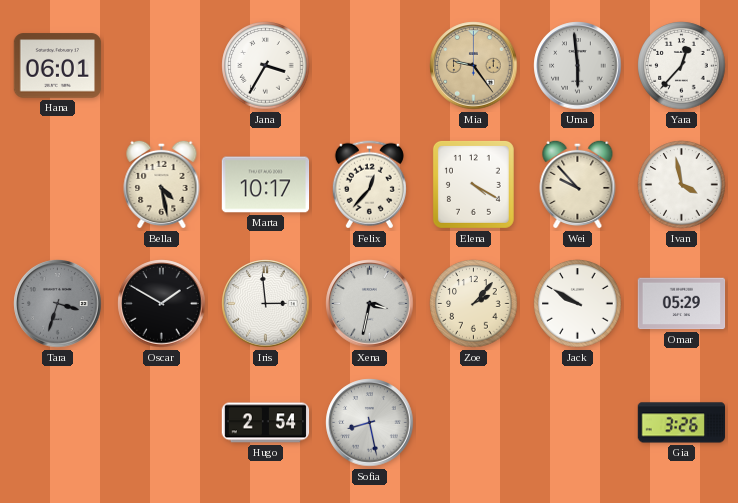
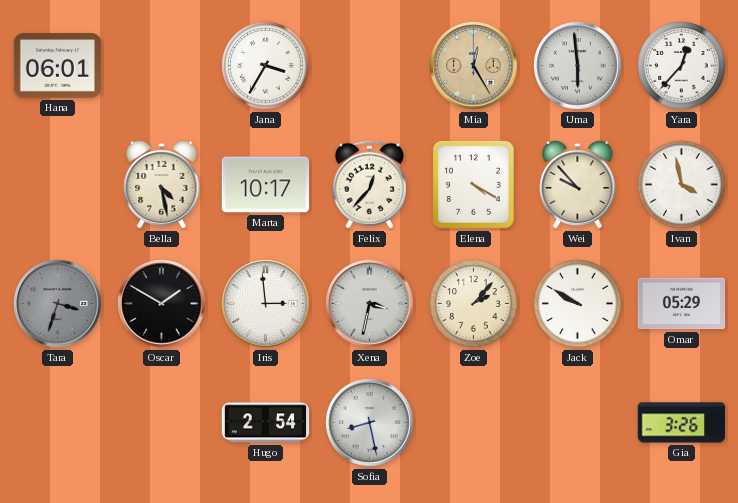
Mia: 9:24 -> 12:25
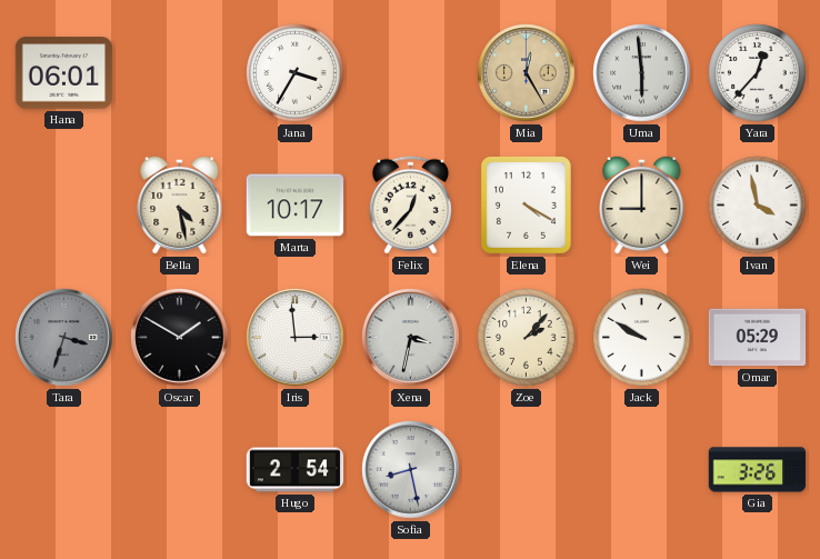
Wei: 9:53 -> 9:00
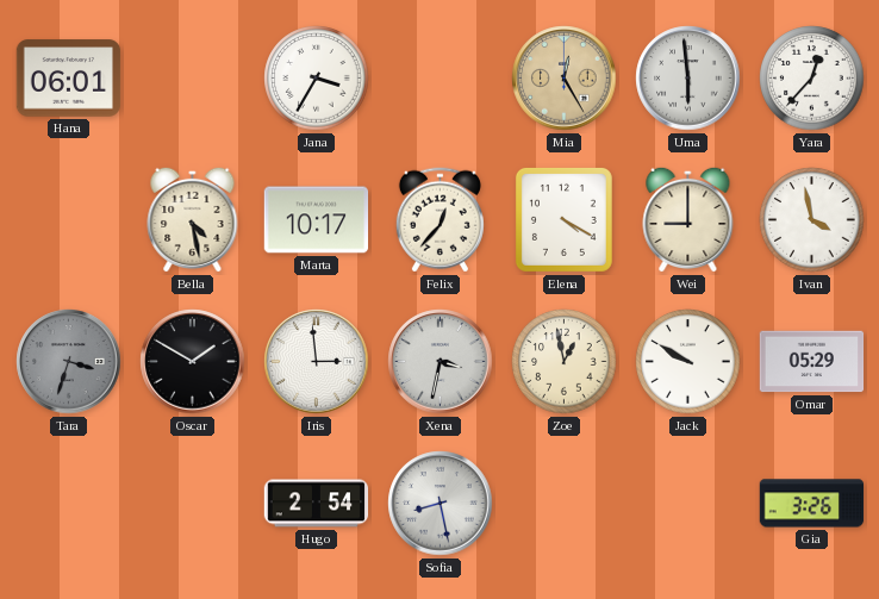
Zoe: 2:07 -> 12:58
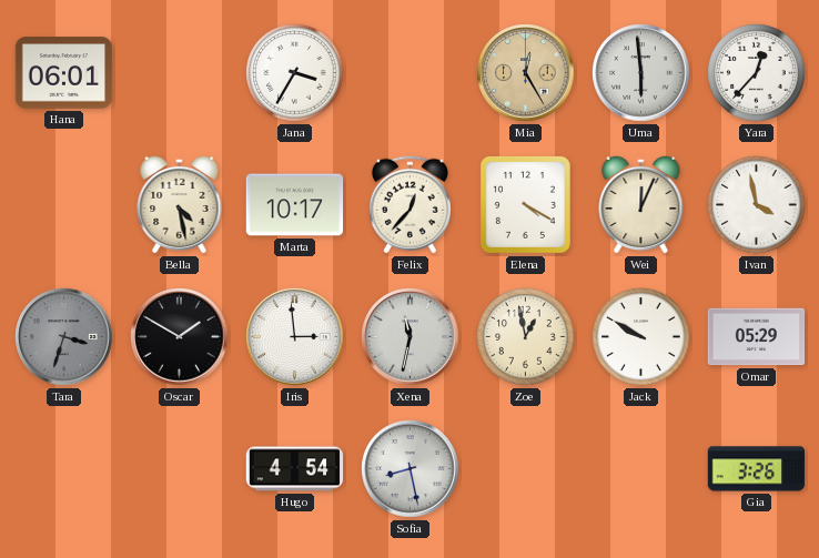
Wei: 9:00 -> 12:04
Xena: 3:32 -> 11:32
Hugo: 2:54 -> 4:54
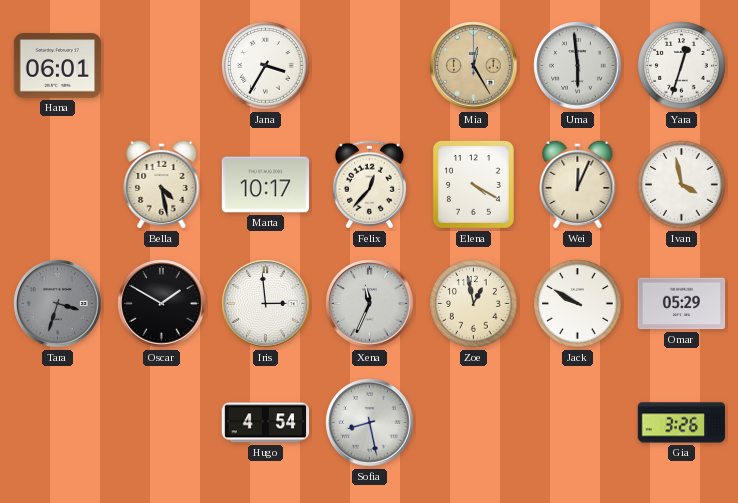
Yara: 12:37 -> 12:33
Xena: 11:32 -> 11:34
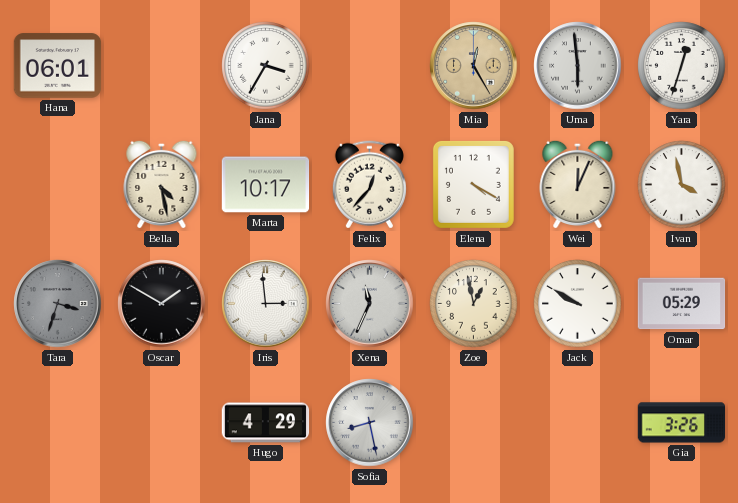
Hugo: 4:54 -> 4:29
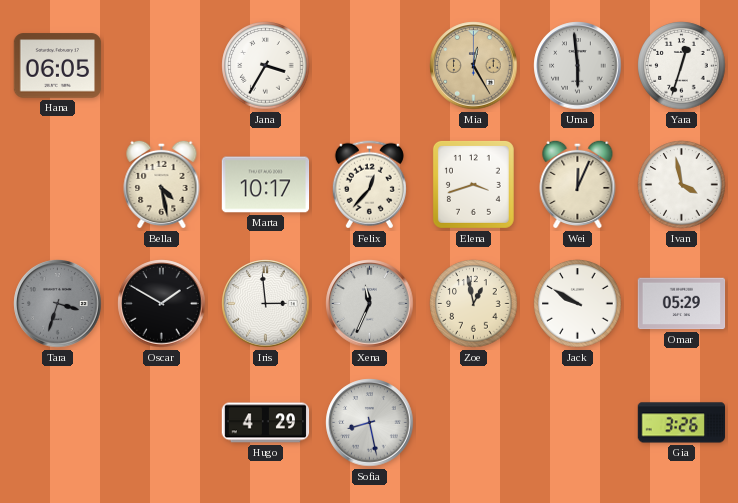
Hana: 06:01 -> 06:05
Elena: 4:20 -> 3:42
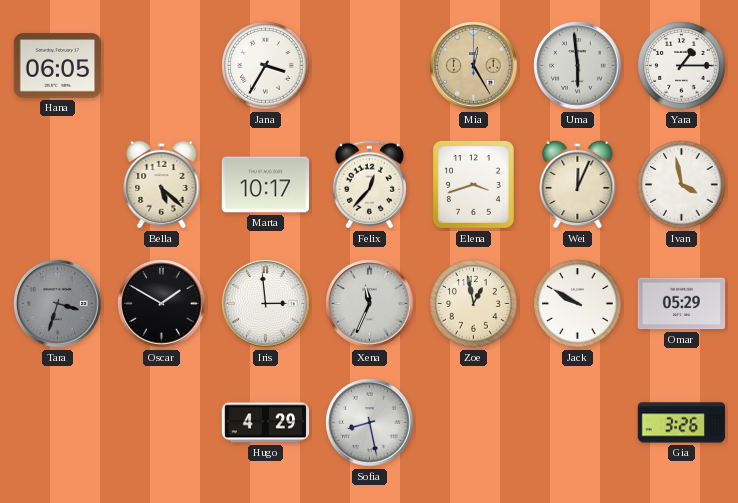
Yara: 12:33 -> 1:15
Bella: 4:28 -> 5:22
